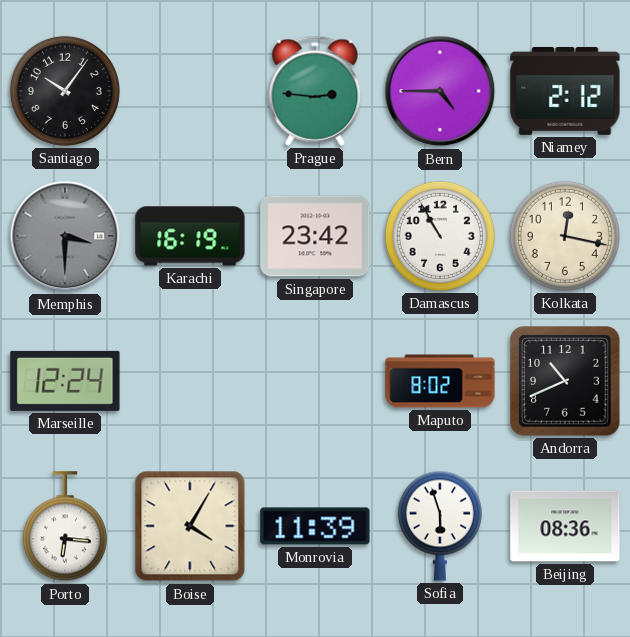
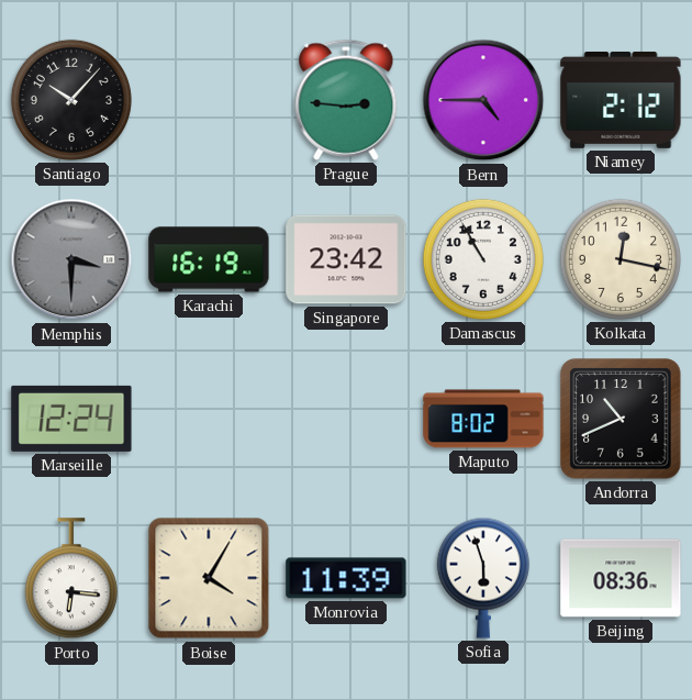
Santiago: 10:06 -> 10:07
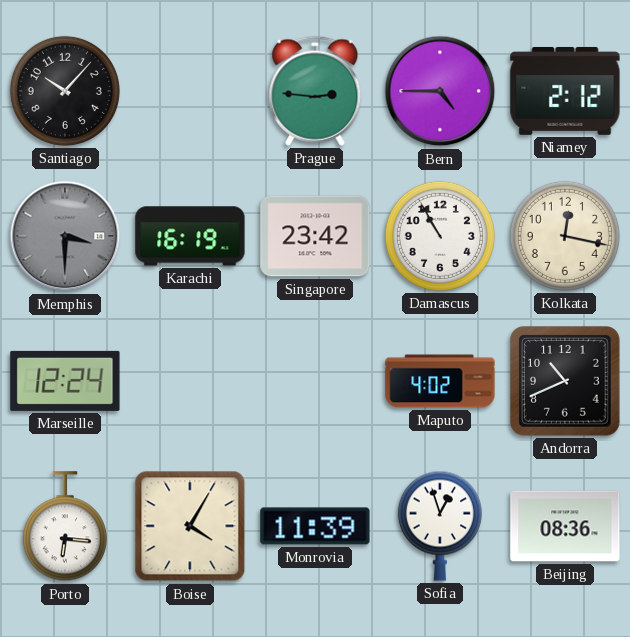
Maputo: 8:02 -> 4:02
Sofia: 5:57 -> 12:57
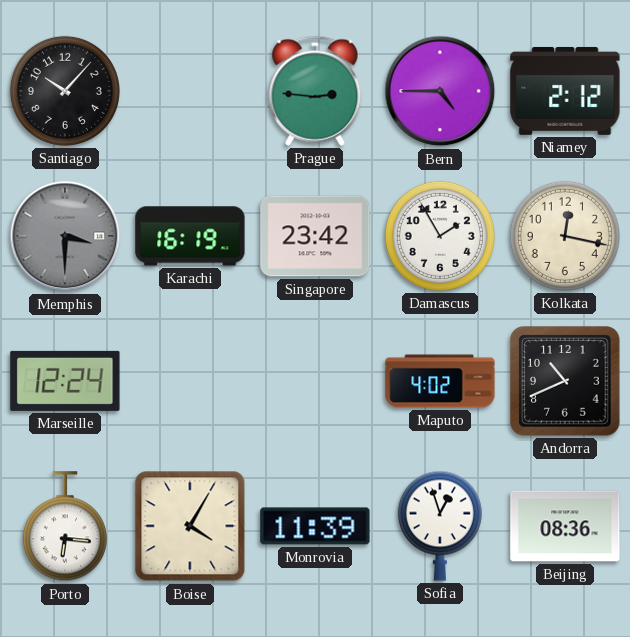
Damascus: 10:55 -> 1:55
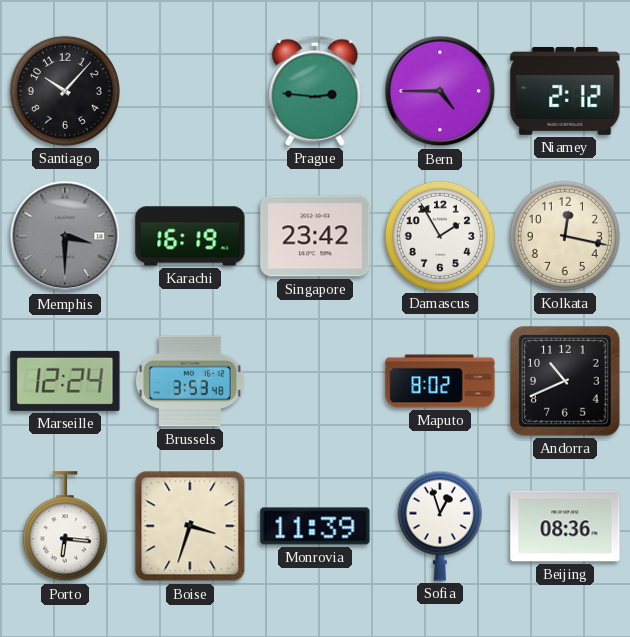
Brussels: none -> 3:53
Maputo: 4:02 -> 8:02
Boise: 4:05 -> 3:33
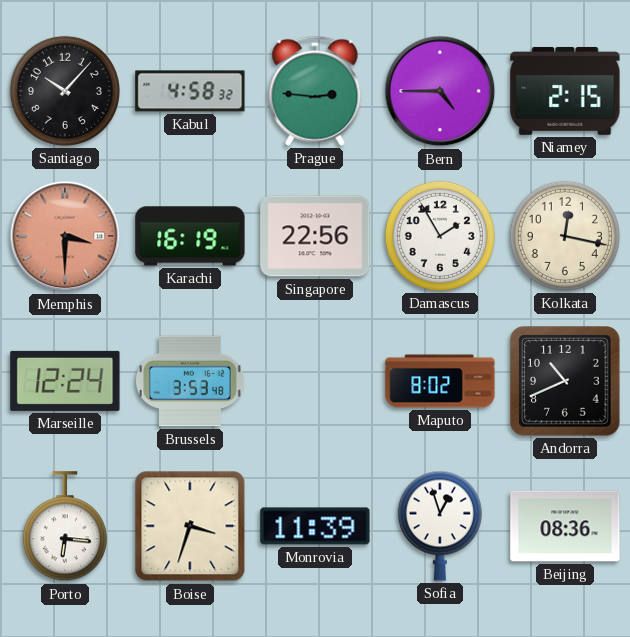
Kabul: none -> 4:58
Niamey: 2:12 -> 2:15
Memphis dial: grey -> salmon
Singapore: 23:42 -> 22:56
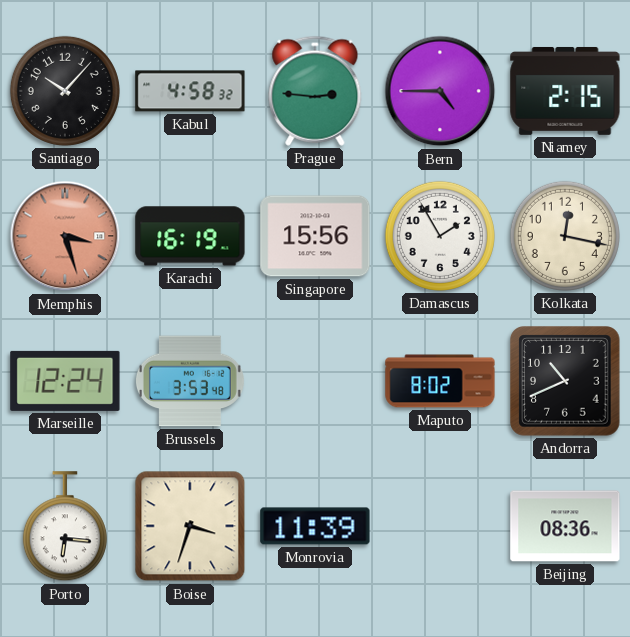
Memphis: 3:30 -> 3:27
Singapore: 22:56 -> 15:56
Sofia: 12:57 -> none
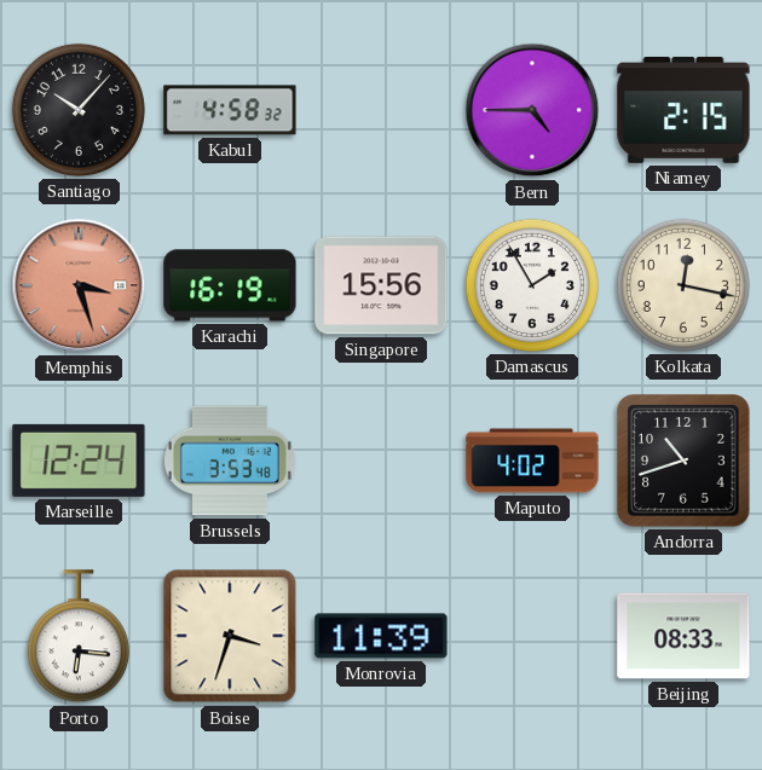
Prague: 2:46 -> none
Maputo: 8:02 -> 4:02
Andorra: 10:41 -> 10:42
Beijing: 08:36 -> 08:33
